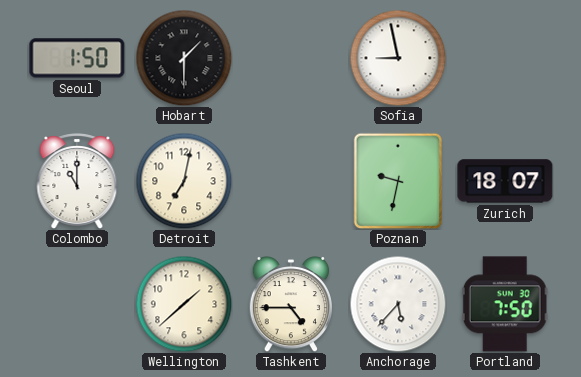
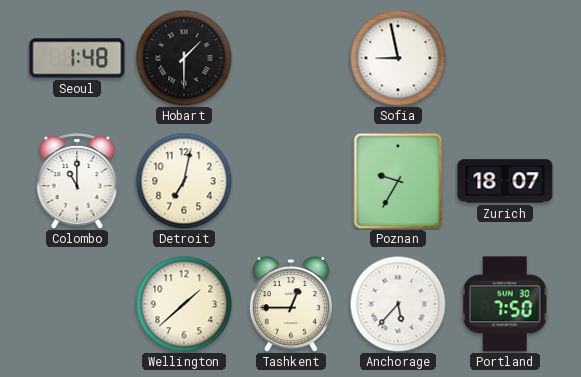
Seoul: 1:50 -> 1:48
Poznan: 9:32 -> 9:35
Tashkent: 4:45 -> 12:45
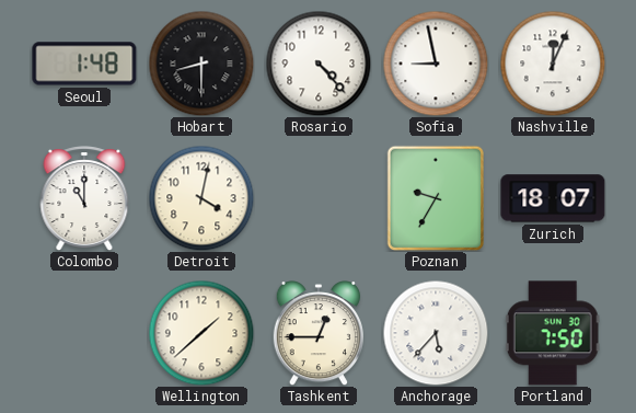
Hobart: 1:30 -> 8:30
Rosario: none -> 4:23
Nashville: none -> 12:04
Detroit: 7:02 -> 4:02
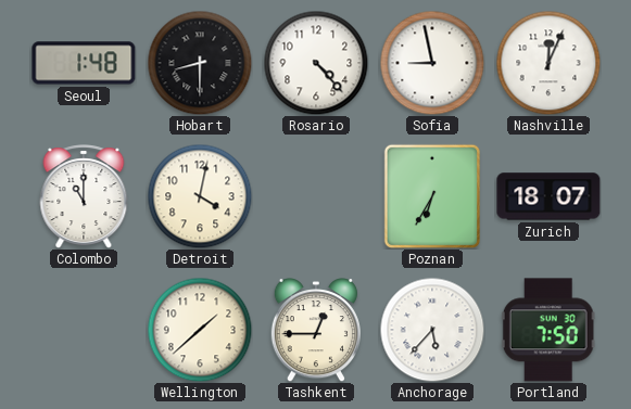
Poznan: 9:35 -> 6:35
